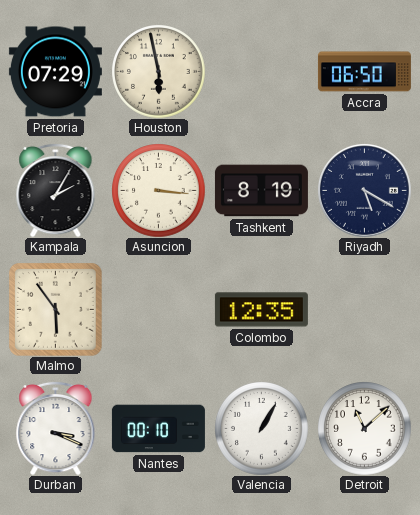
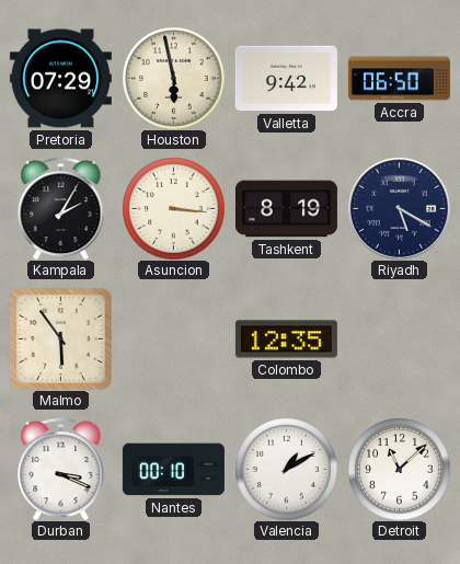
Valletta: none -> 9:42
Valencia: 1:05 -> 1:10
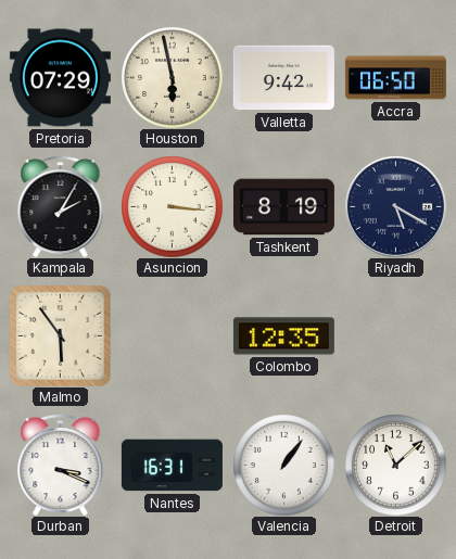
Nantes: 00:10 -> 16:31
Valencia: 1:10 -> 1:06
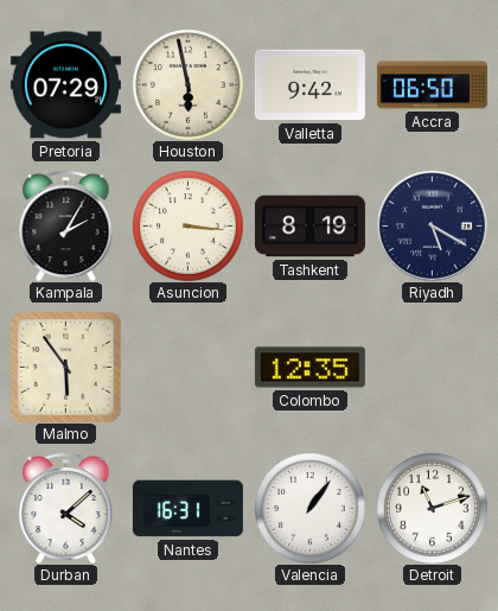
Durban: 3:19 -> 4:08
Detroit: 11:08 -> 11:12
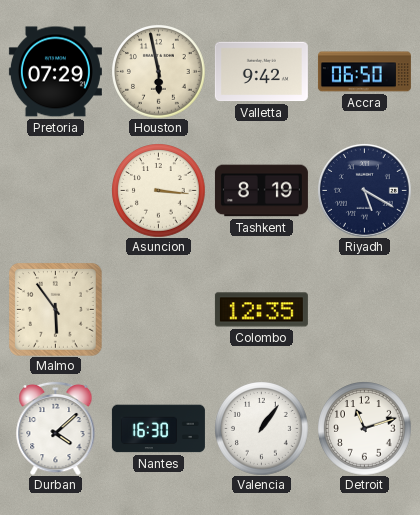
Kampala: 2:05 -> none
Nantes: 16:31 -> 16:30
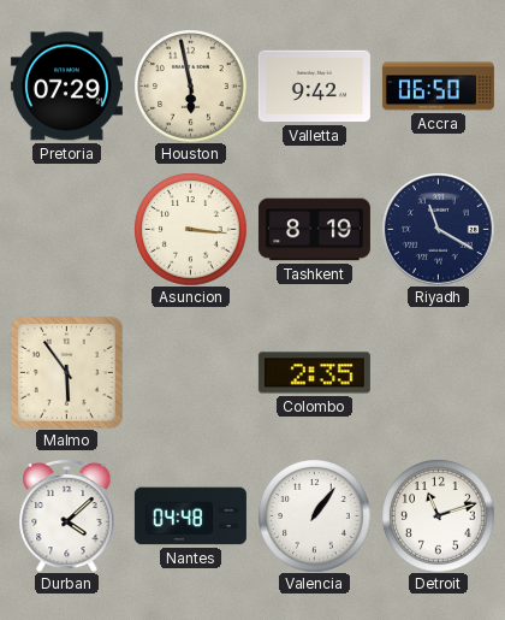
Riyadh: 5:20 -> 11:20
Colombo: 12:35 -> 2:35
Nantes: 16:30 -> 04:48
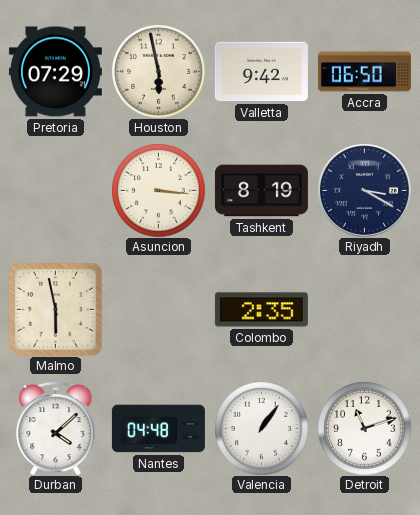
Riyadh: 11:20 -> 3:20
Malmo: 5:54 -> 5:58
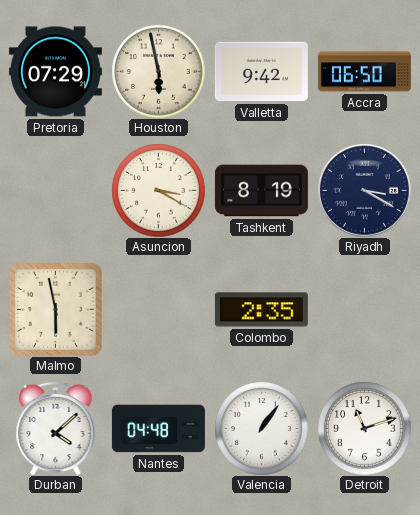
Asuncion: 3:16 -> 3:20
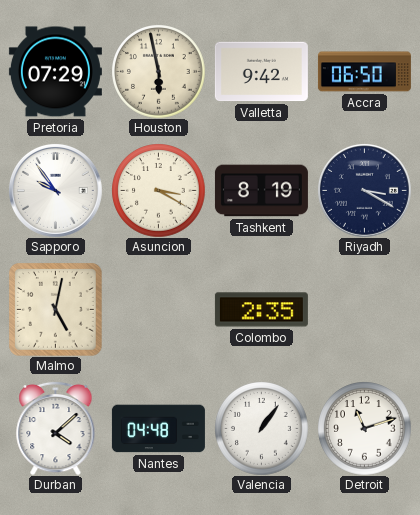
Sapporo: none -> 9:54
Malmo: 5:58 -> 5:02
